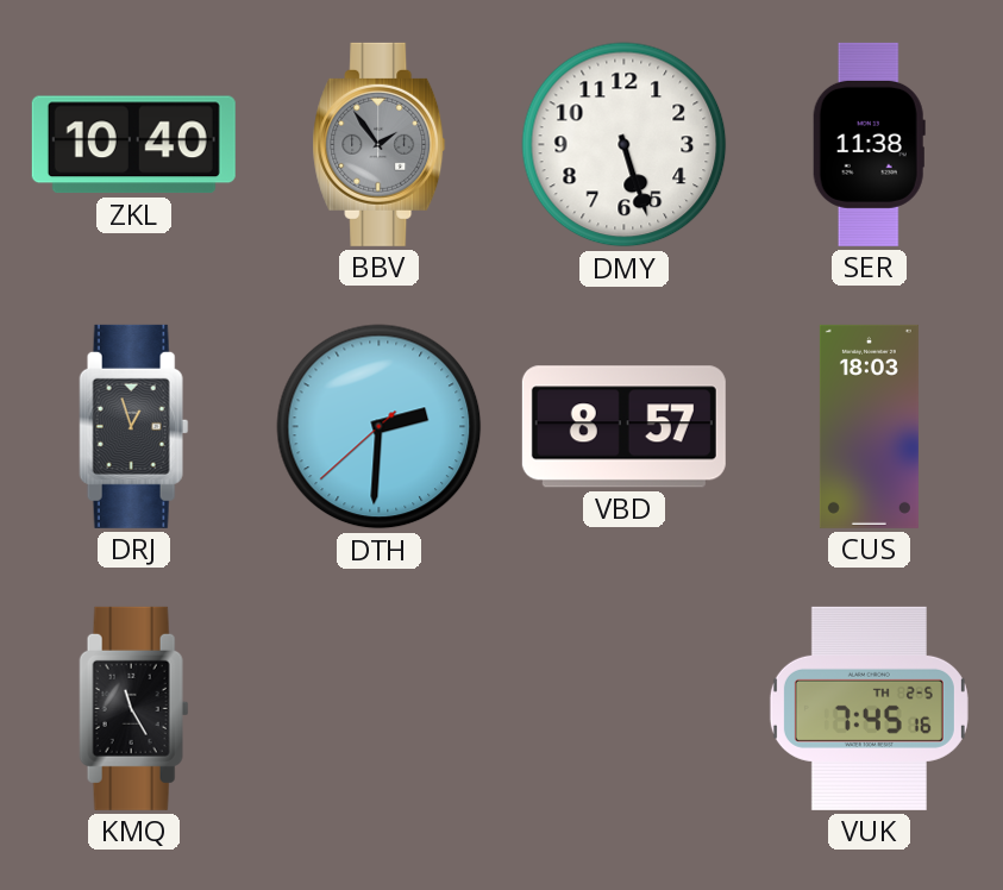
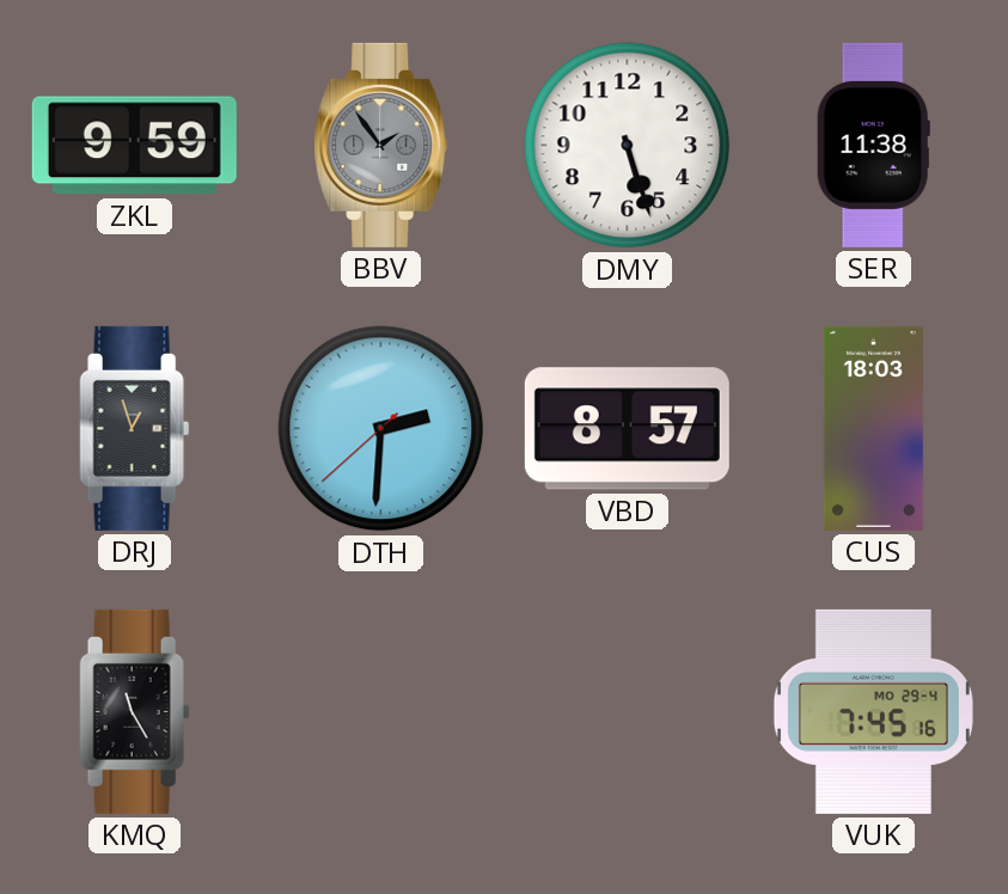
ZKL: 10:40 -> 9:59
VUK date: TH 2-5 -> MO 29-4
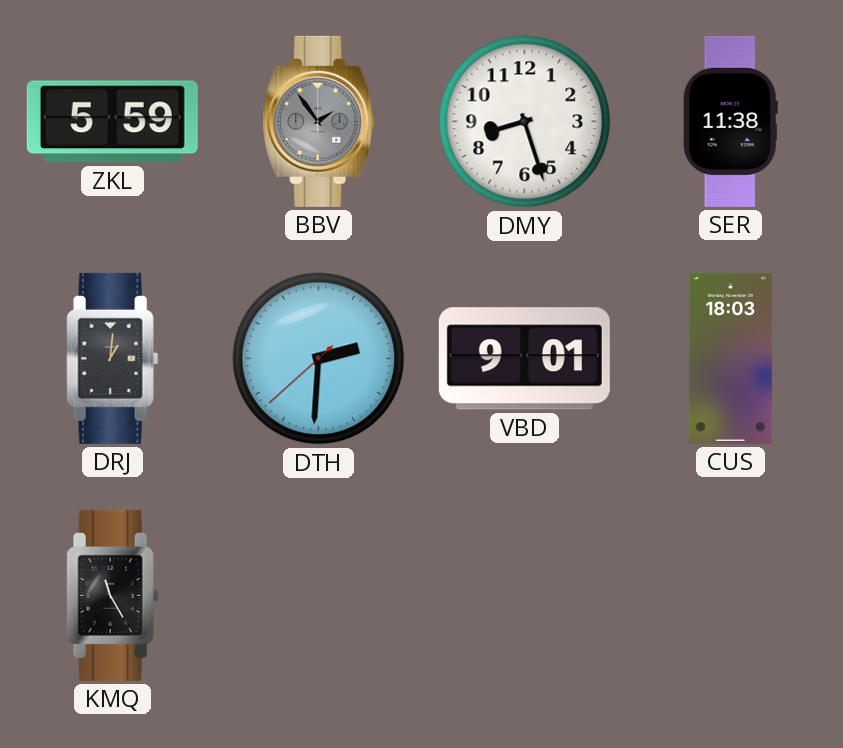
ZKL: 9:59 -> 5:59
DMY: 5:27 -> 8:27
DRJ: 12:57 -> 1:01
VBD: 8:57 -> 9:01
VUK: 7:45 -> none
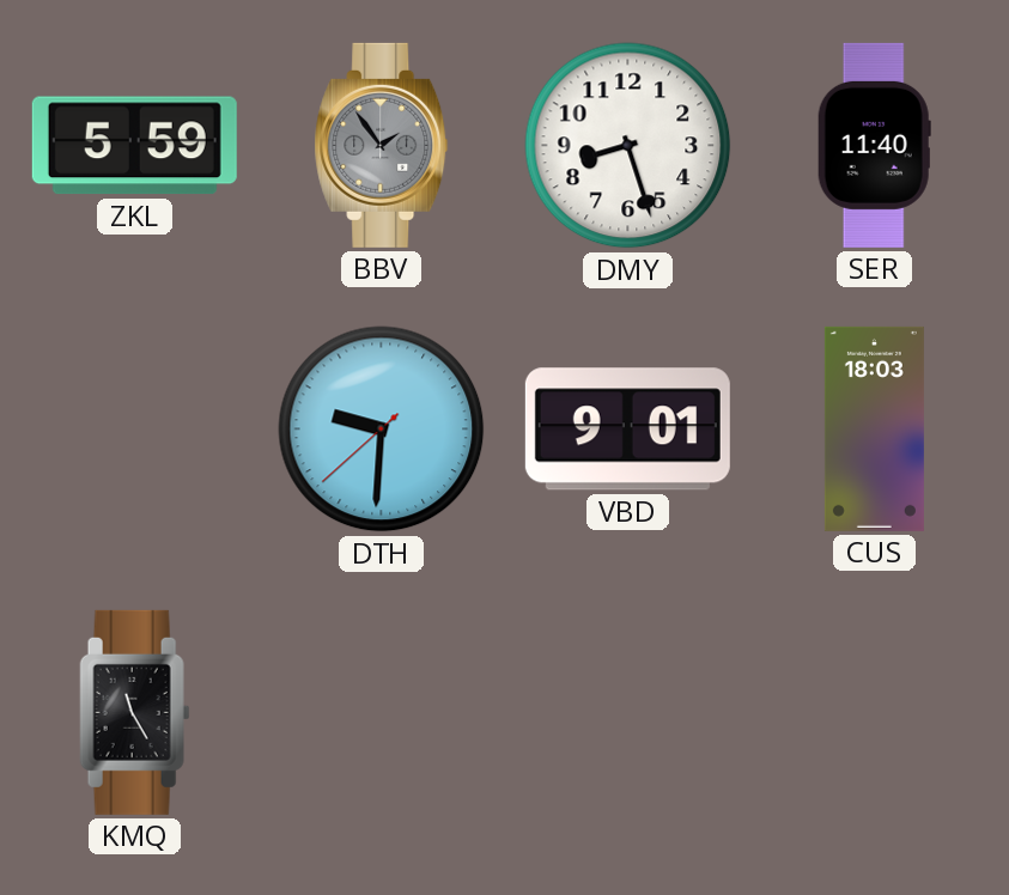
SER: 11:38 -> 11:40
DRJ: 1:01 -> none
DTH: 2:30 -> 9:30
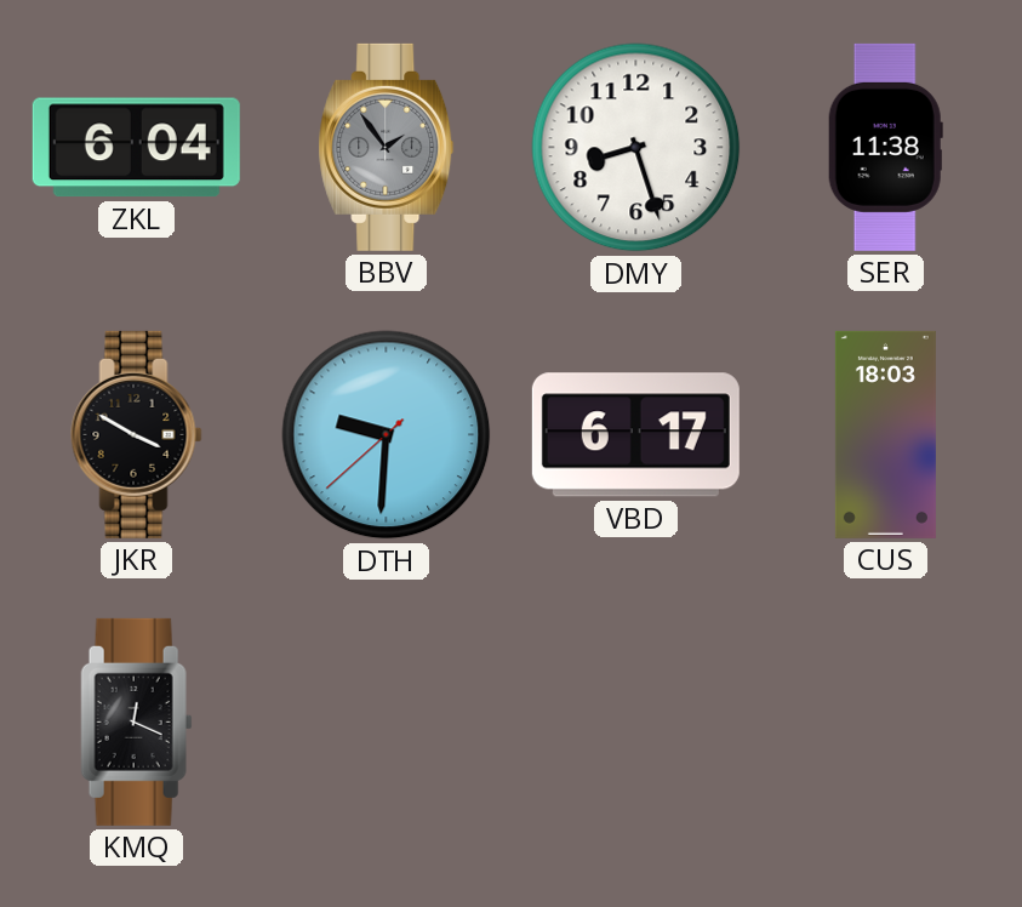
ZKL: 5:59 -> 6:04
SER: 11:40 -> 11:38
JKR: none -> 3:50
VBD: 9:01 -> 6:17
KMQ: 11:25 -> 12:19
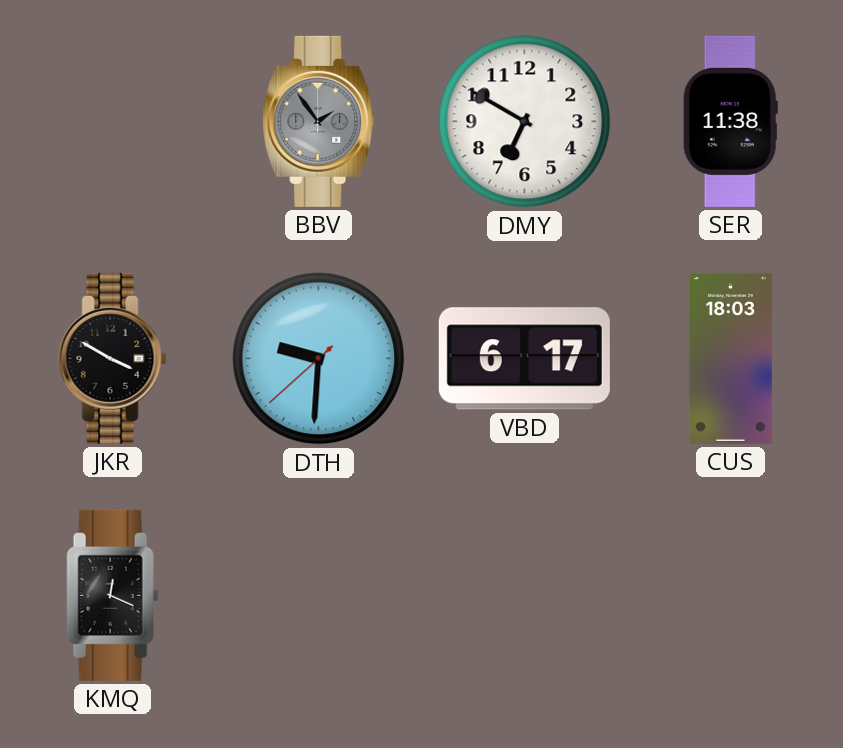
ZKL: 6:04 -> none
DMY: 8:27 -> 6:50
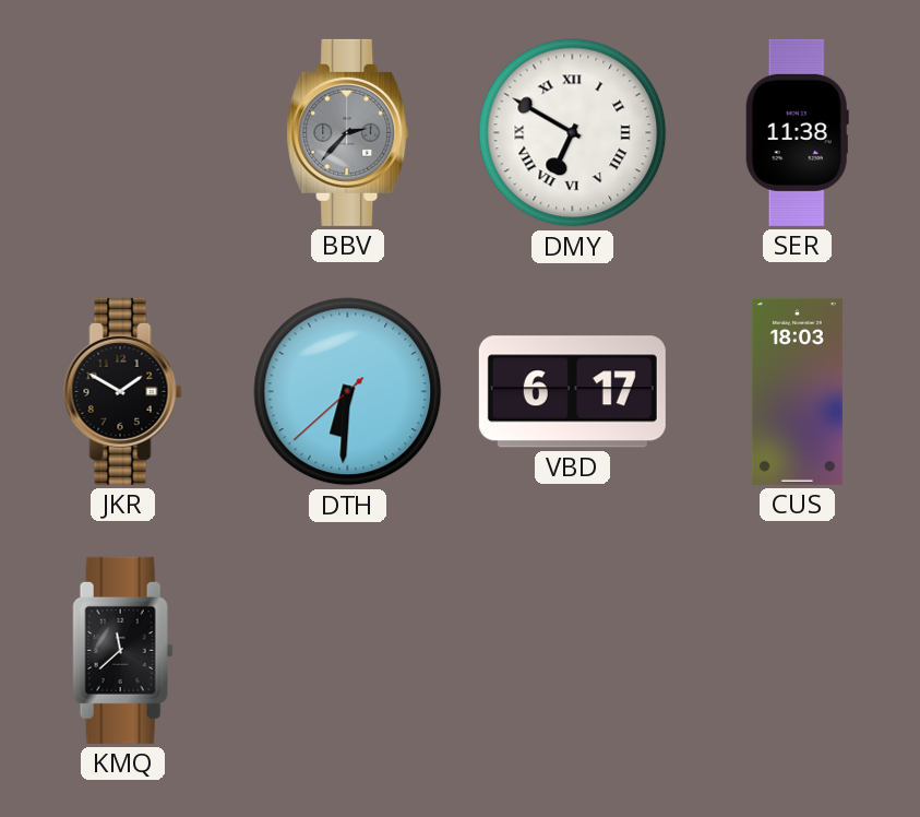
BBV: 1:54 -> 2:37
DMY numerals: Arabic -> Roman
JKR: 3:50 -> 1:50
DTH: 9:30 -> 6:30
KMQ: 12:19 -> 11:38
